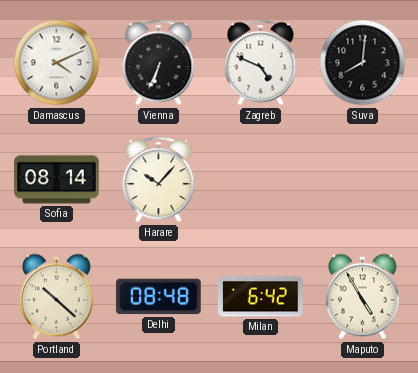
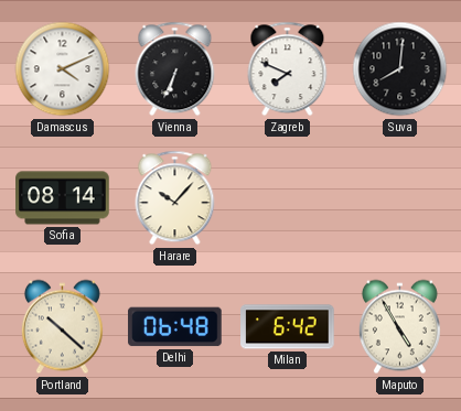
Zagreb: 4:49 -> 7:49
Delhi: 08:48 -> 06:48
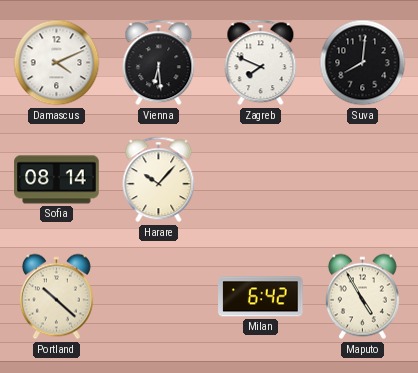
Vienna: 6:34 -> 6:29
Delhi: 06:48 -> none
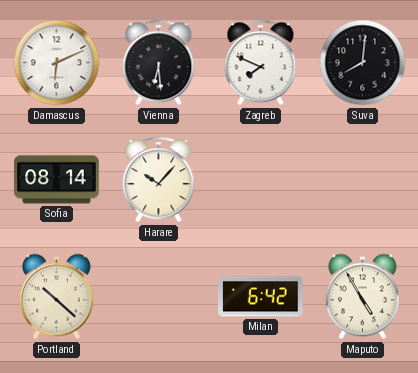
Damascus: 4:11 -> 6:11
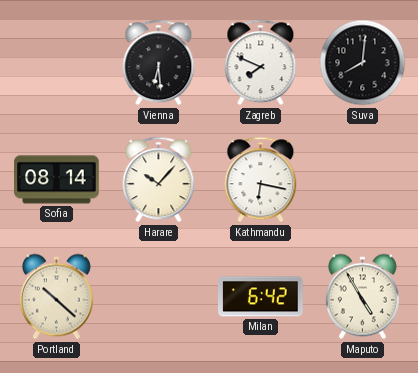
Damascus: 6:11 -> none
Kathmandu: none -> 6:17
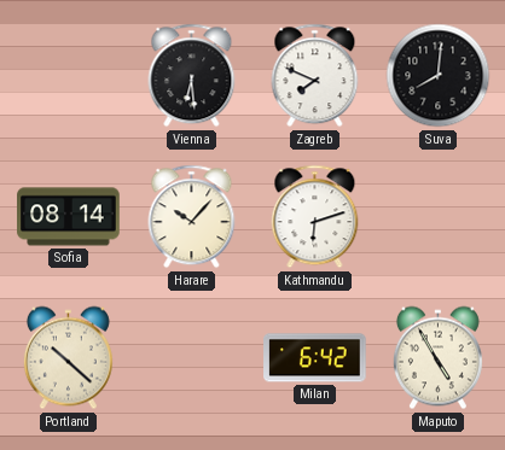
Kathmandu: 6:17 -> 6:12
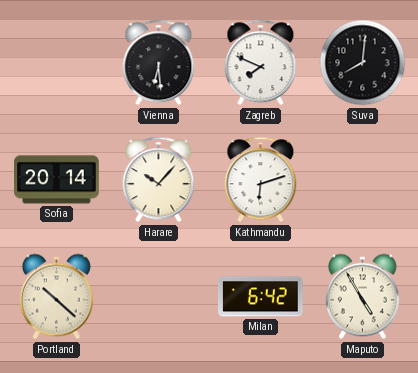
Sofia: 08:14 -> 20:14
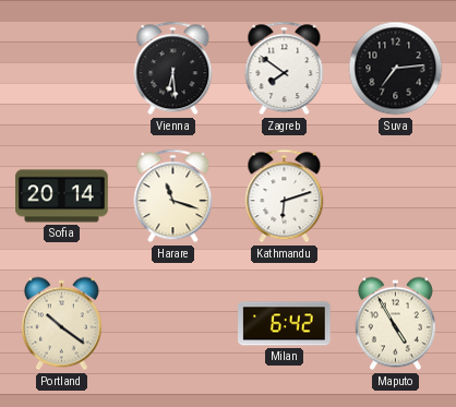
Zagreb: 7:49 -> 7:51
Suva: 8:01 -> 7:14
Harare: 10:07 -> 11:18
Portland: 10:22 -> 10:21
